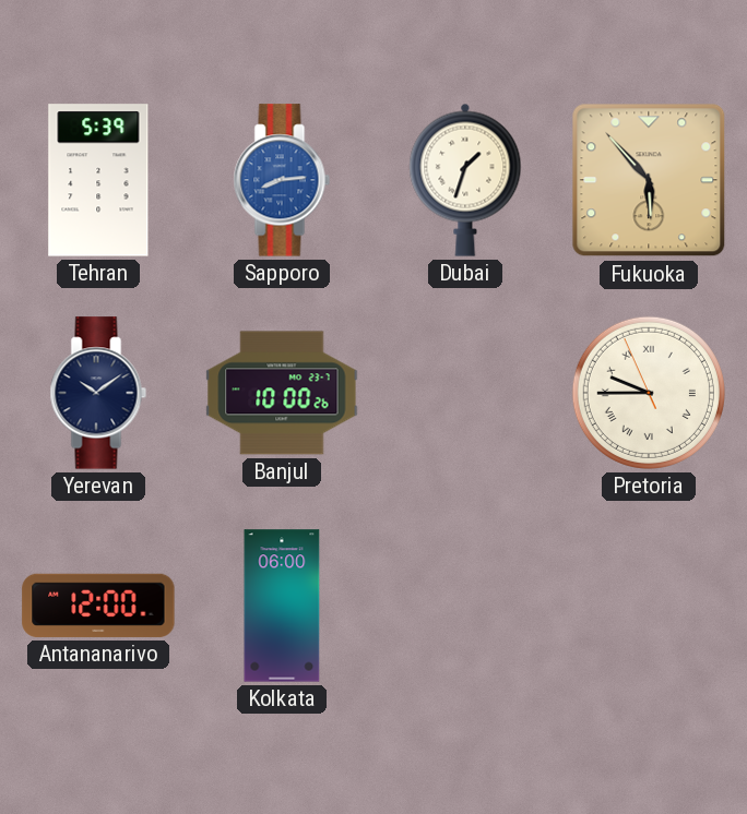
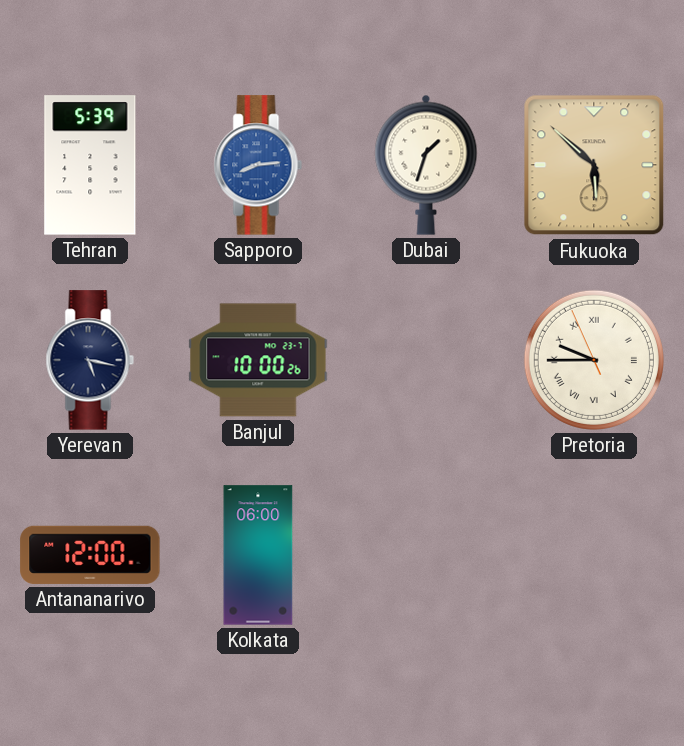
Fukuoka: 5:53 -> 5:52
Yerevan: 10:09 -> 5:17
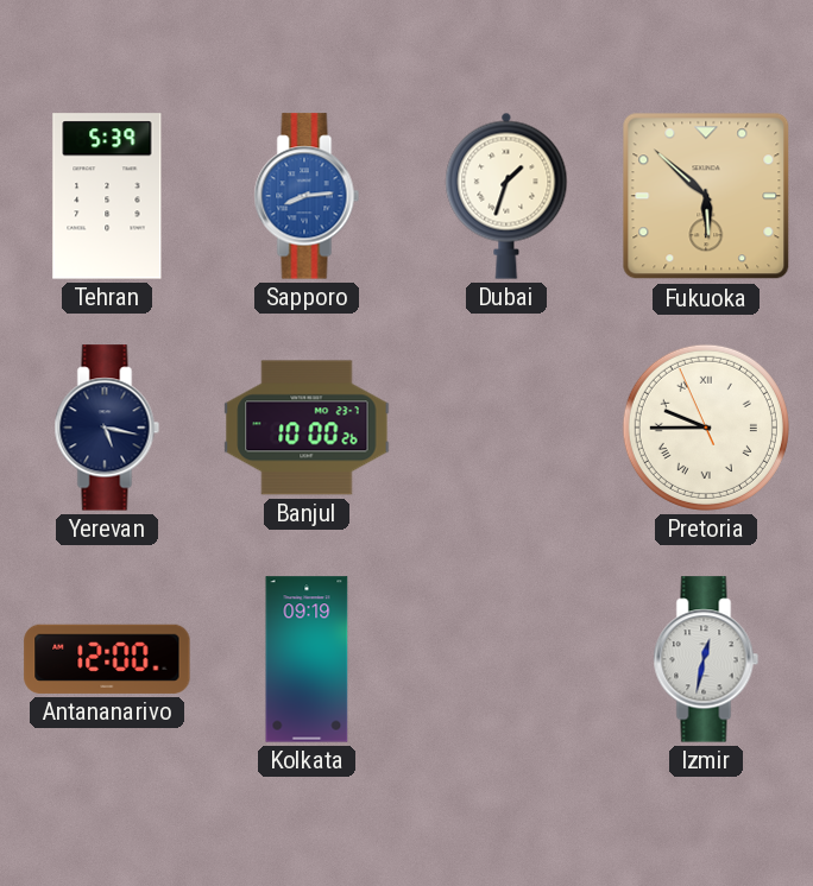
Kolkata: 06:00 -> 09:19
Izmir: none -> 12:32
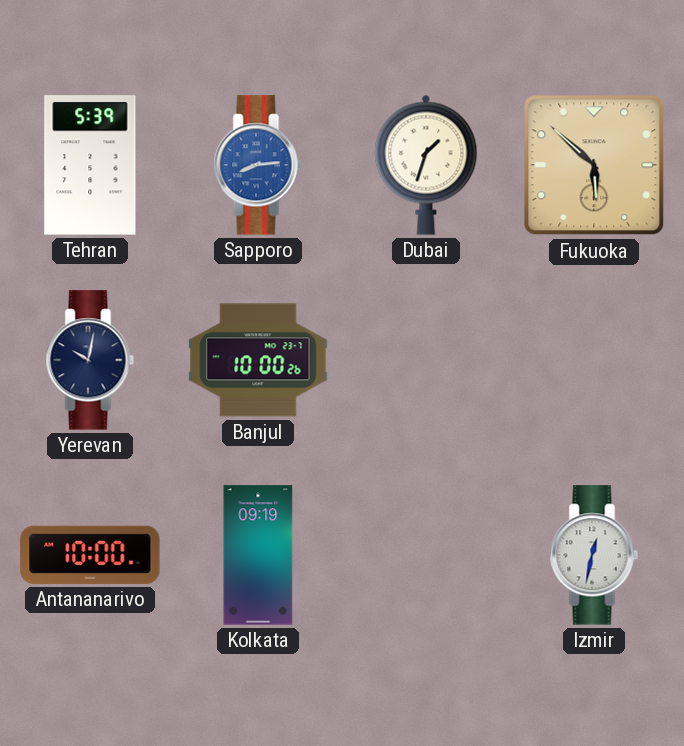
Yerevan: 5:17 -> 10:02
Pretoria: 9:44 -> none
Antananarivo: 12:00 -> 10:00
